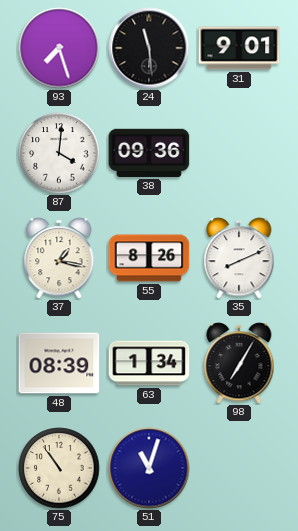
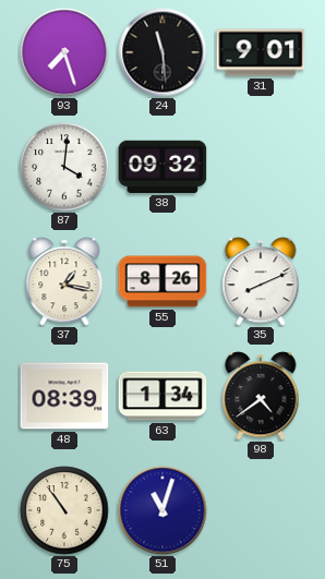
38: 09:36 -> 09:32
98: 7:05 -> 4:39
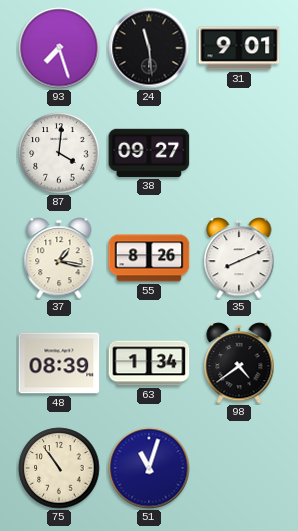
38: 09:32 -> 09:27
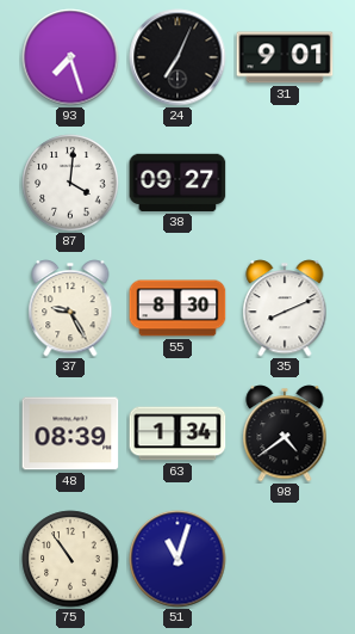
24: 11:29 -> 7:04
37: 1:17 -> 9:25
55: 8:26 -> 8:30
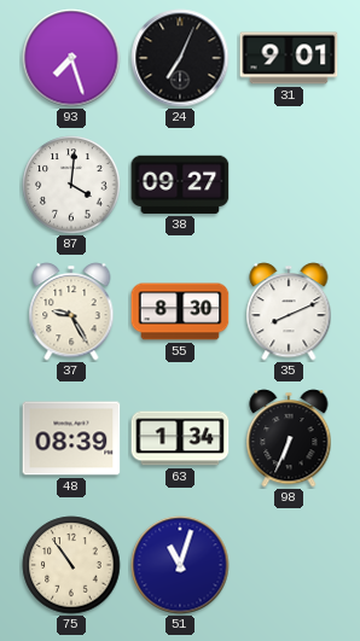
98: 4:39 -> 6:34
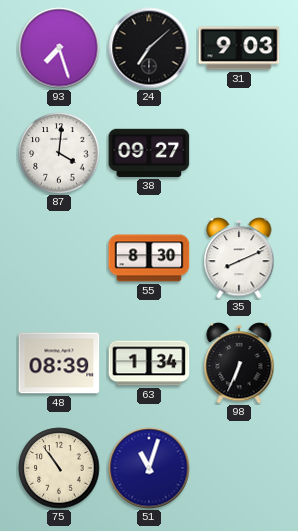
24: 7:04 -> 7:08
31: 9:01 -> 9:03
37: 9:25 -> none
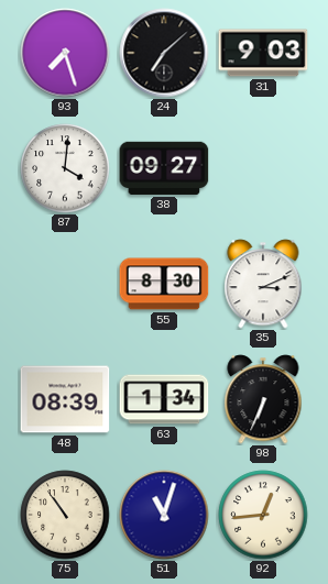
35: 8:11 -> 3:11
92: none -> 12:44
